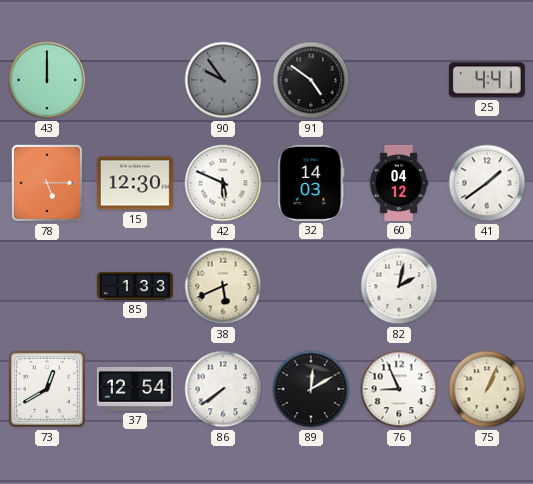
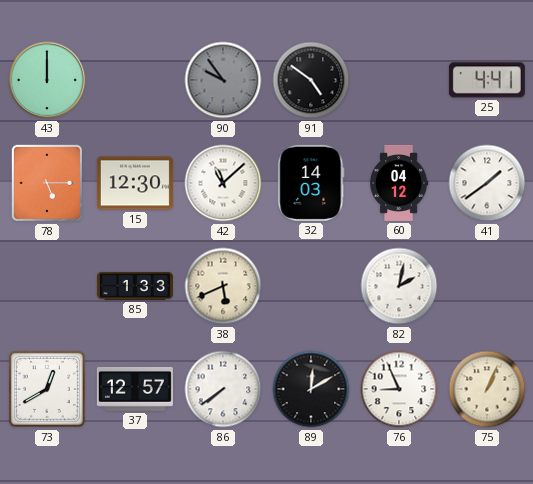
42: 5:49 -> 11:08
37: 12:54 -> 12:57
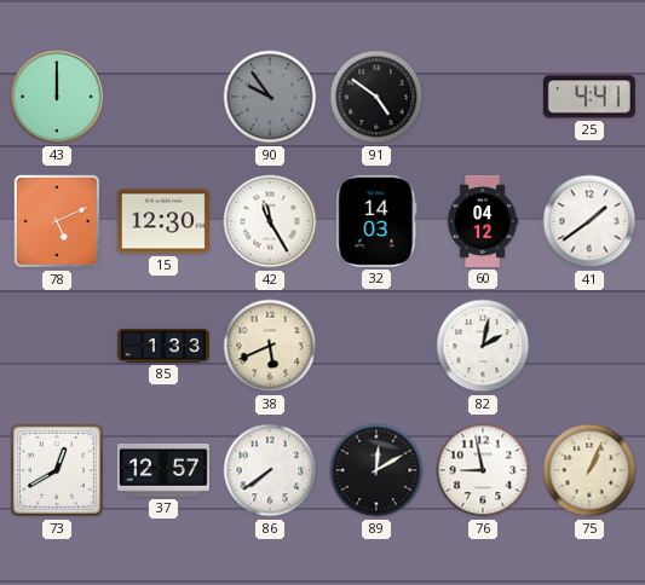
78: 5:15 -> 5:11
42: 11:08 -> 11:25
76: 8:56 -> 8:58
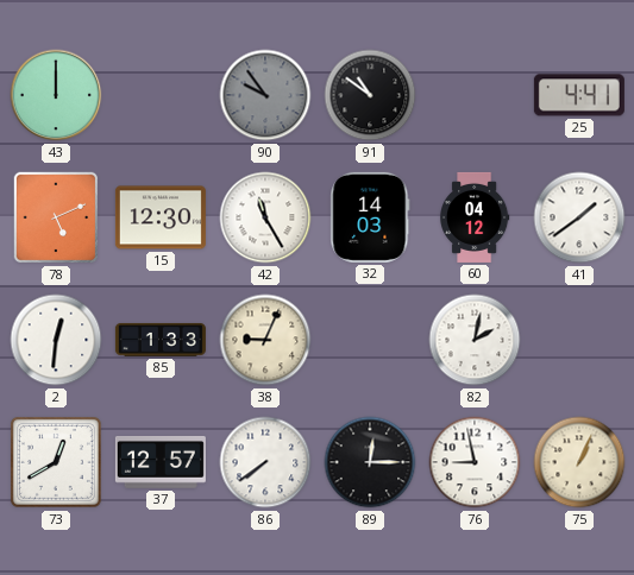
91: 4:51 -> 10:51
2: none -> 12:31
38: 5:41 -> 9:04
89: 12:10 -> 12:15
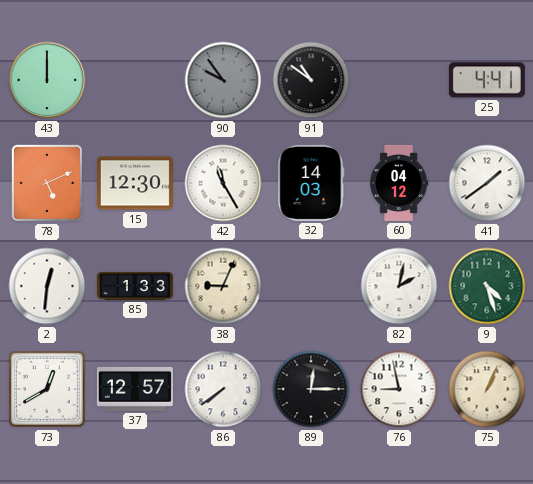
9: none -> 4:27
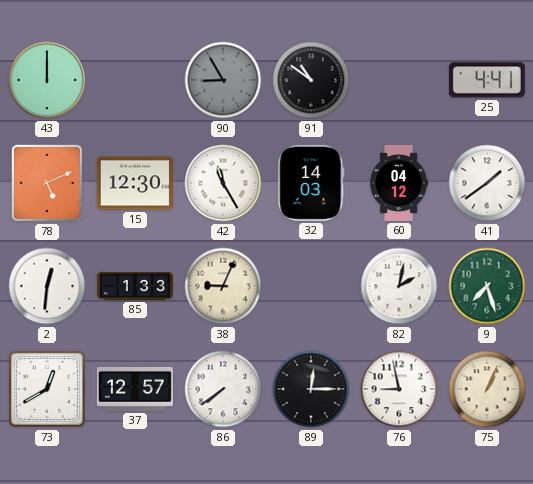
90: 9:54 -> 8:55
9: 4:27 -> 7:27
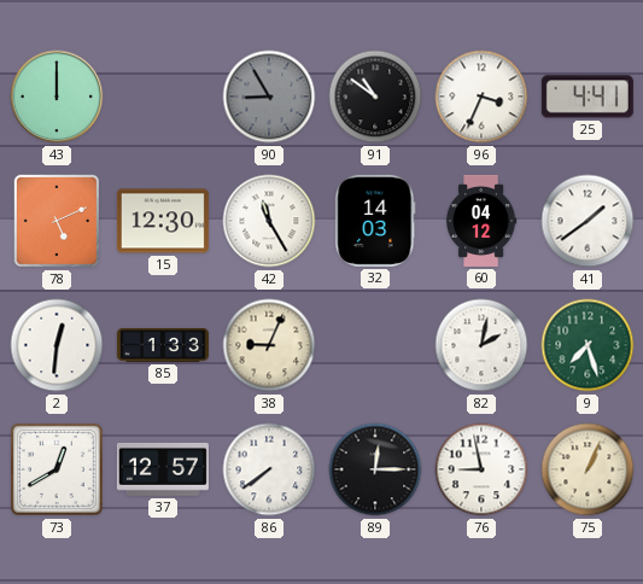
96: none -> 3:34
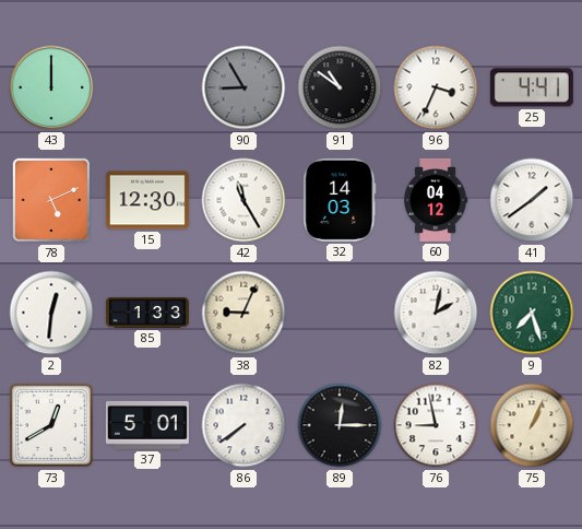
37: 12:57 -> 5:01
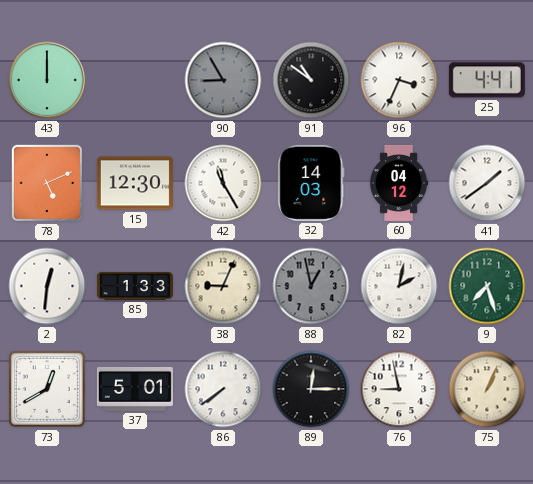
88: none -> 12:58
